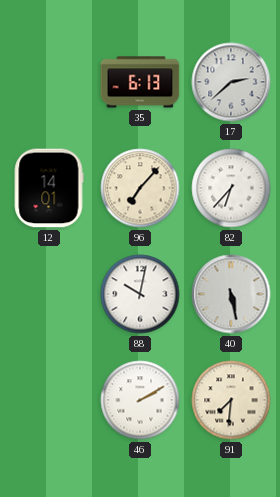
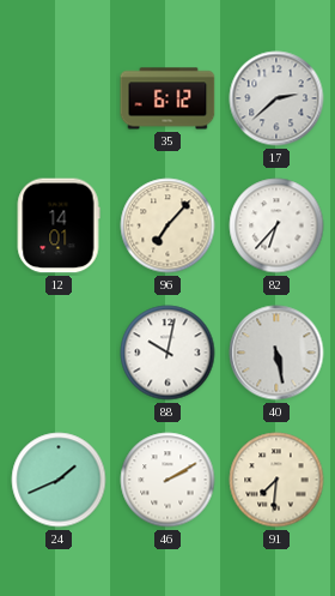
35: 6:13 -> 6:12
24: none -> 1:41
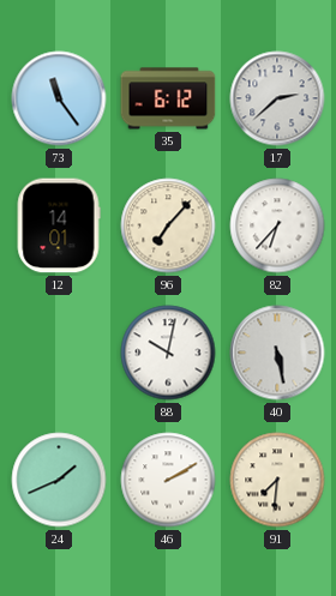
73: none -> 11:24
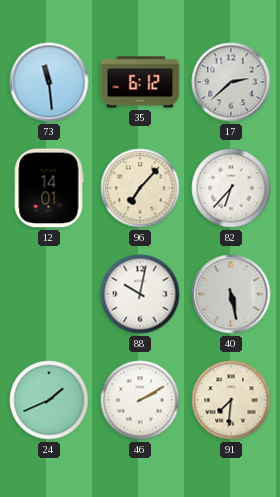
73: 11:24 -> 11:29
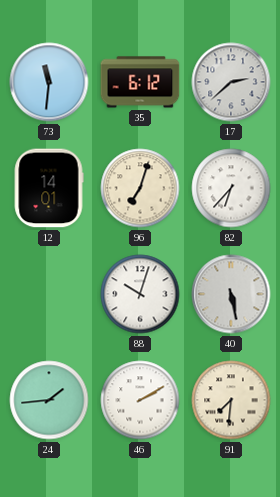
73: 11:29 -> 11:31
96: 7:07 -> 7:03
88: 10:02 -> 10:03
24: 1:41 -> 1:44
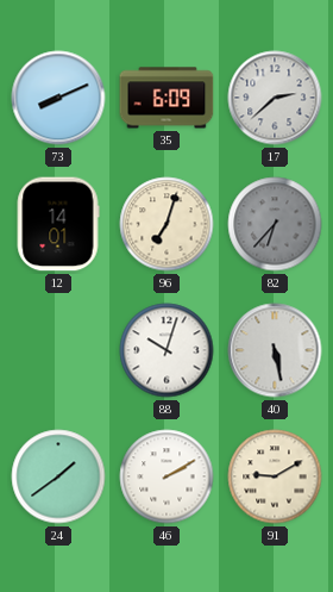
73: 11:31 -> 8:11
35: 6:12 -> 6:09
82 dial: white -> grey
24: 1:44 -> 1:39
91: 7:31 -> 9:10
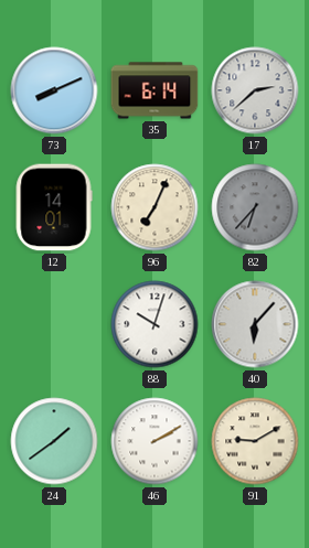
35: 6:09 -> 6:14
96: 7:03 -> 7:04
40: 5:28 -> 6:07
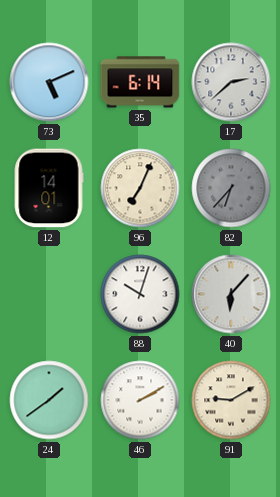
73: 8:11 -> 5:11
